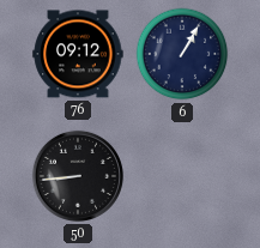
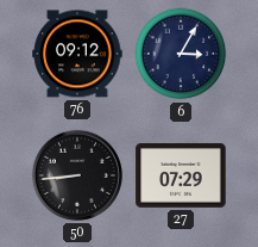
6: 1:05 -> 3:05
27: none -> 07:29
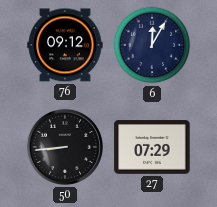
6: 3:05 -> 12:05
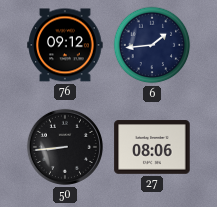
6: 12:05 -> 1:44
27: 07:29 -> 08:06
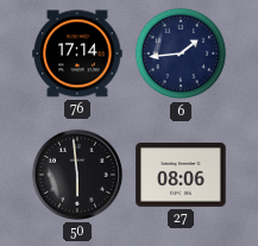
76: 09:12 -> 17:14
50: 8:44 -> 5:59
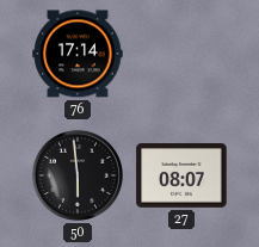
6: 1:44 -> none
27: 08:06 -> 08:07
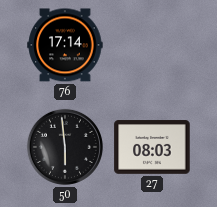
27: 08:07 -> 08:03
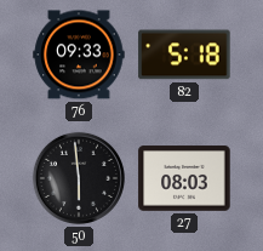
76: 17:14 -> 09:33
82: none -> 5:18
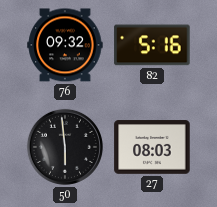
76: 09:33 -> 09:32
82: 5:18 -> 5:16
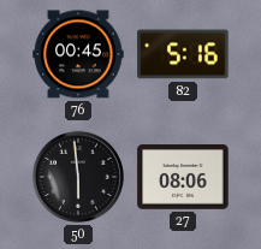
76: 09:32 -> 00:45
27: 08:03 -> 08:06
